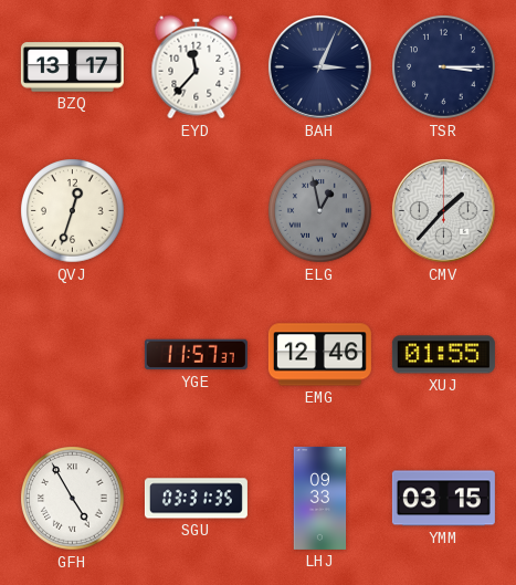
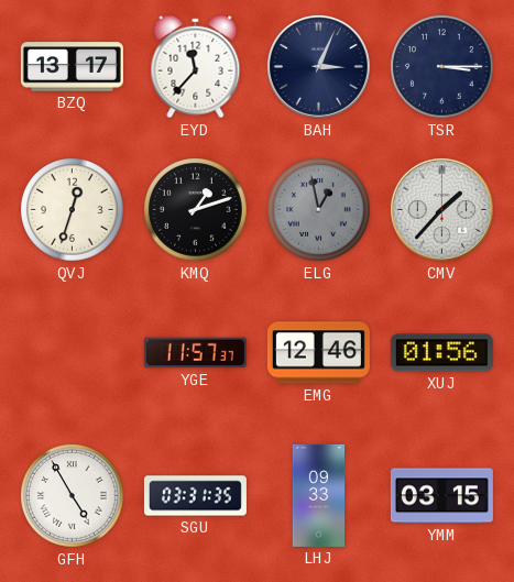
KMQ: none -> 1:12
XUJ: 01:55 -> 01:56
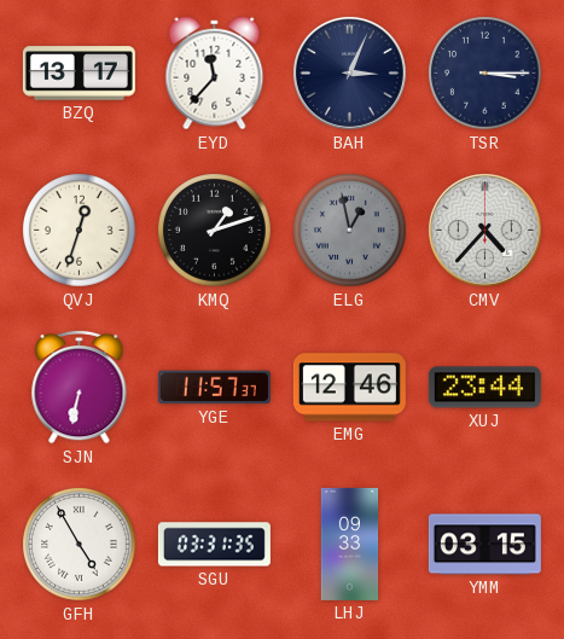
CMV: 1:37 -> 4:37
SJN: none -> 6:32
XUJ: 01:56 -> 23:44
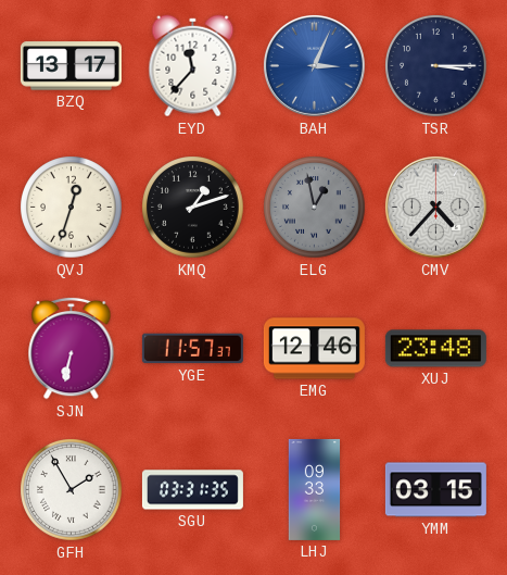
BAH dial: navy -> blue
XUJ: 23:44 -> 23:48
GFH: 4:55 -> 1:55
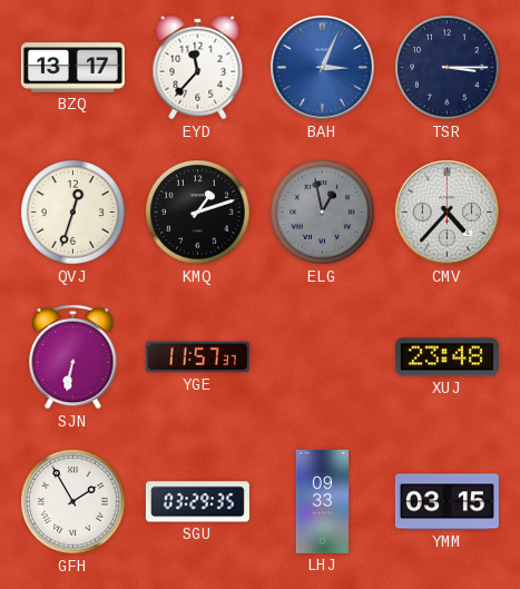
EMG: 12:46 -> none
SGU: 03:31 -> 03:29
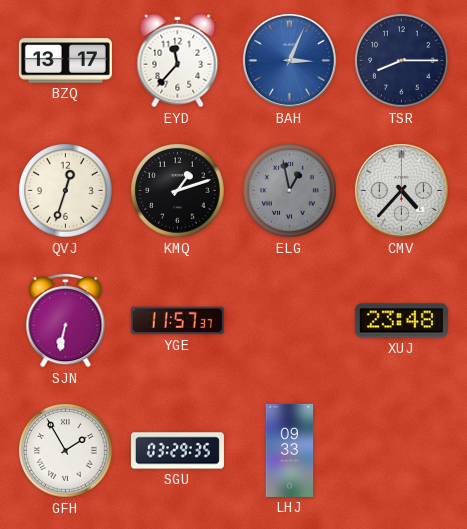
TSR: 3:15 -> 8:15
YMM: 03:15 -> none
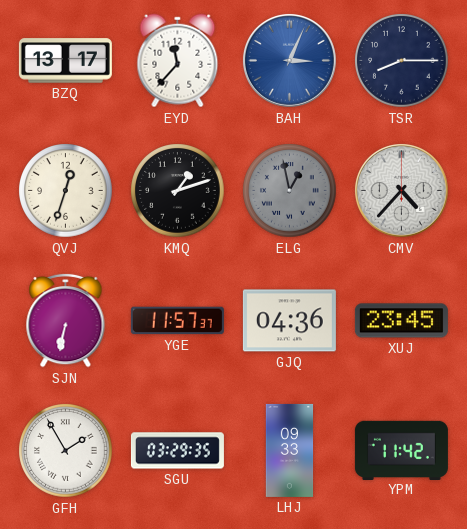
GJQ: none -> 04:36
XUJ: 23:48 -> 23:45
YPM: none -> 11:42
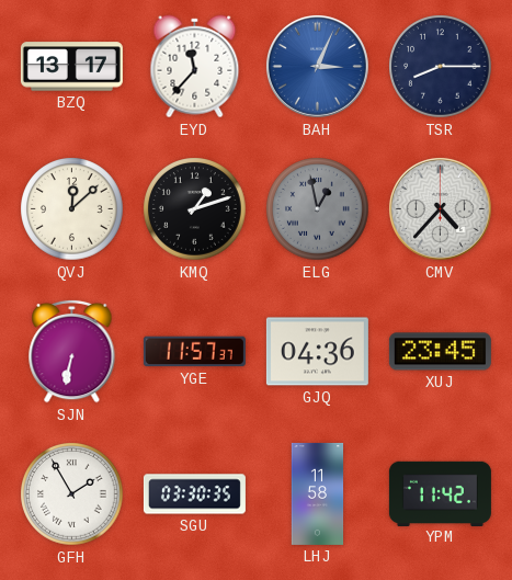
QVJ: 12:33 -> 12:08
SGU: 03:29 -> 03:30
LHJ: 09:33 -> 11:58
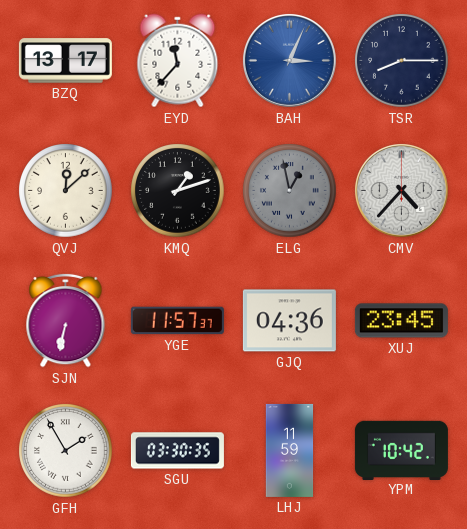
LHJ: 11:58 -> 11:59
YPM: 11:42 -> 10:42
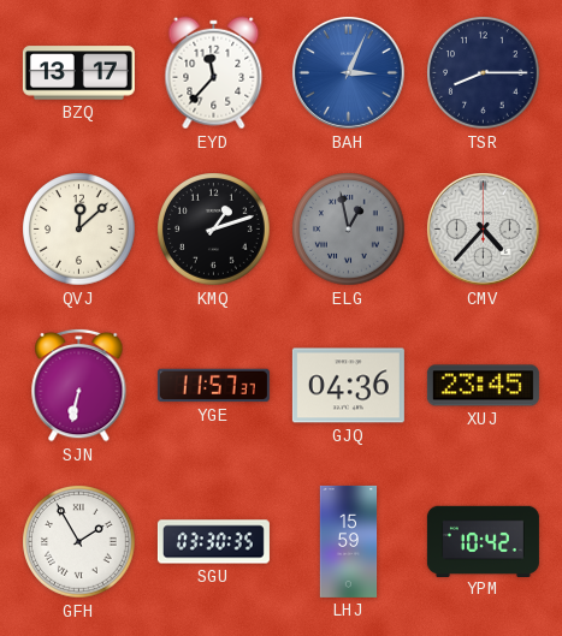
LHJ: 11:59 -> 15:59
